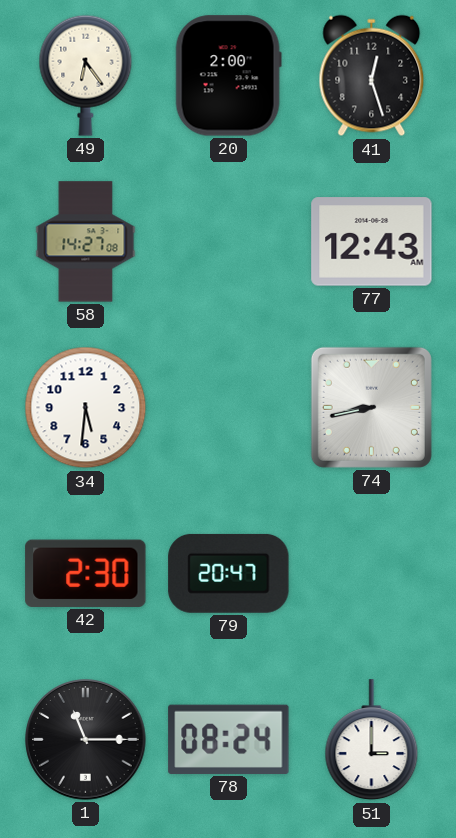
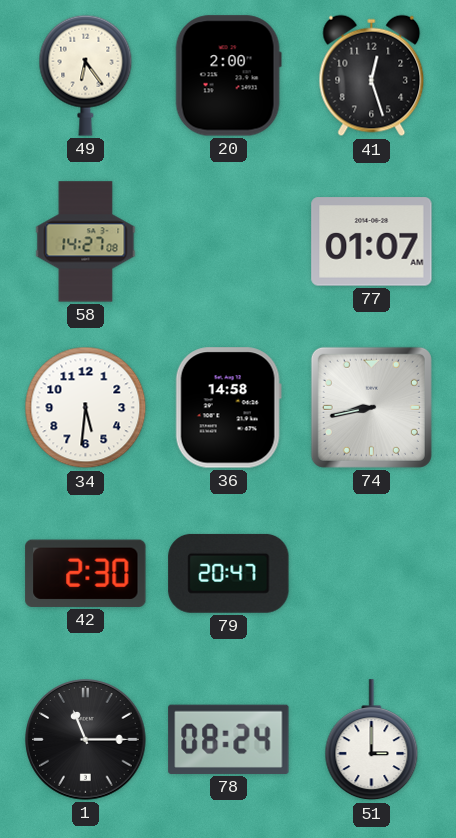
77: 12:43 -> 01:07
36: none -> 14:58
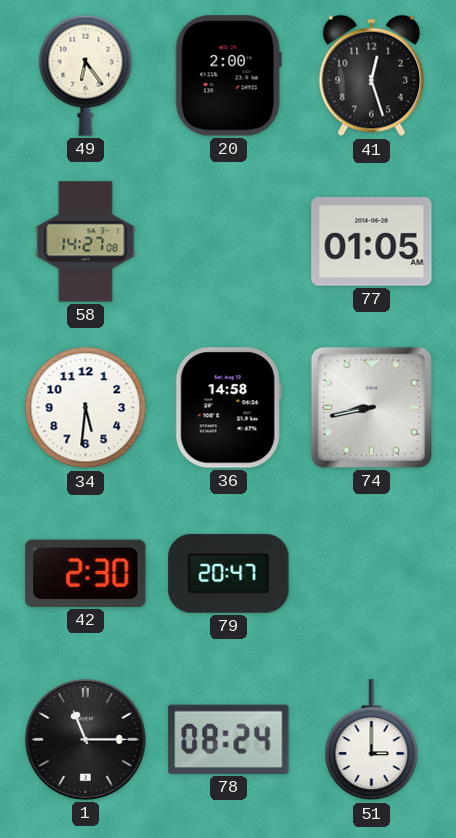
77: 01:07 -> 01:05
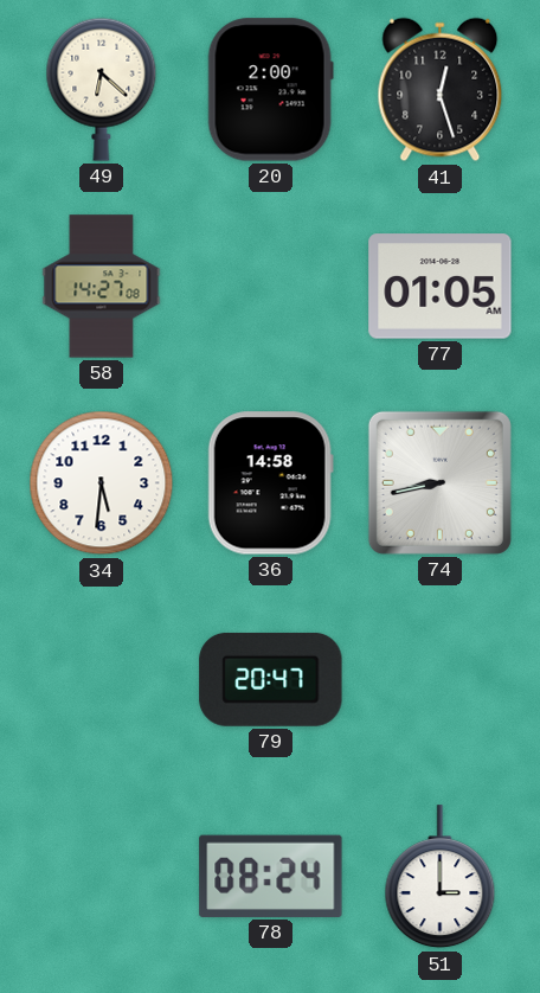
49: 6:24 -> 6:22
42: 2:30 -> none
1: 11:15 -> none
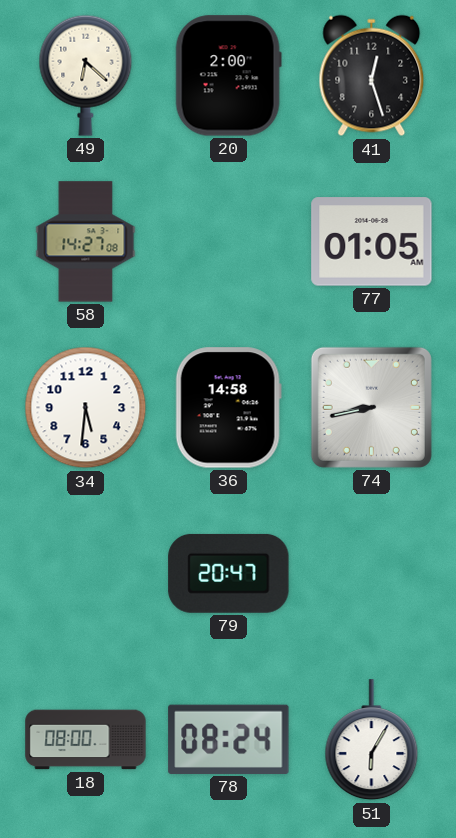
18: none -> 08:00
51: 3:00 -> 6:05
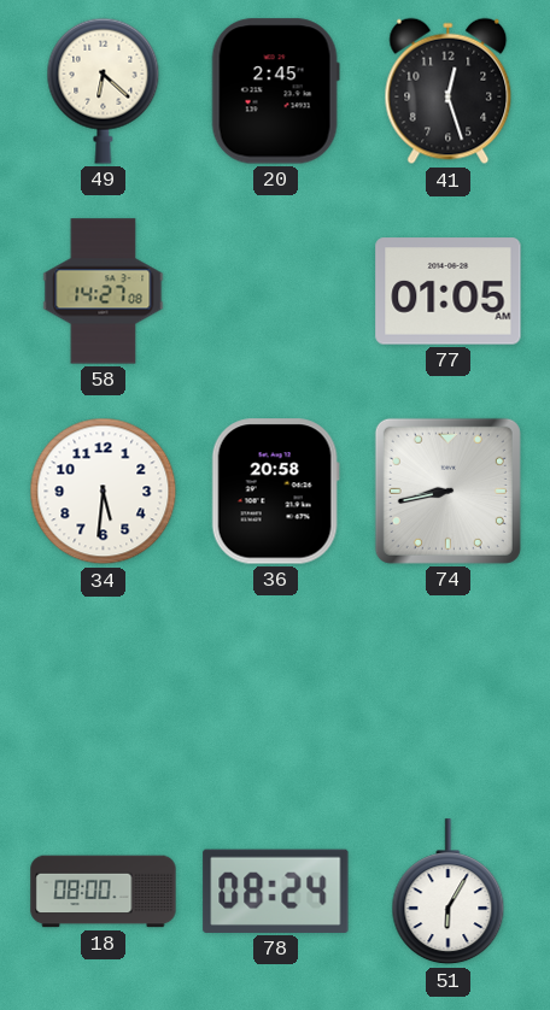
20: 2:00 -> 2:45
36: 14:58 -> 20:58
79: 20:47 -> none
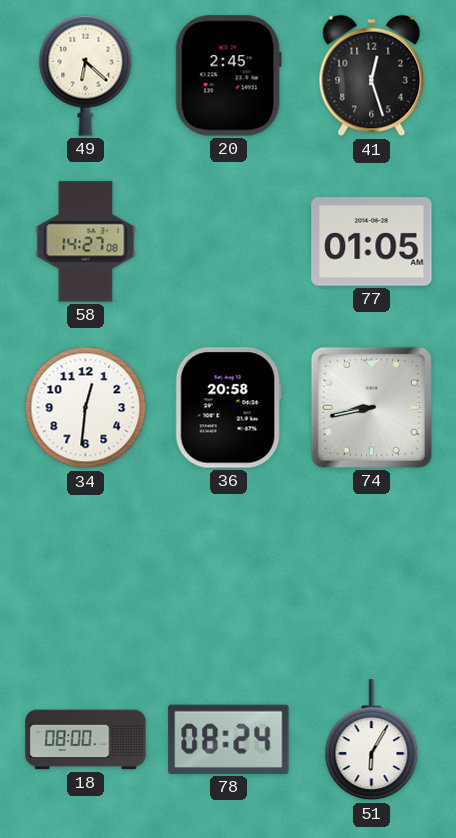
34: 5:31 -> 12:31
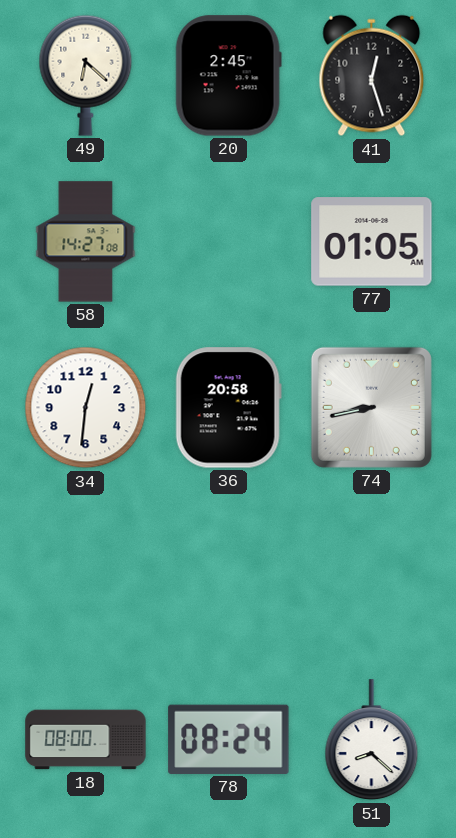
51: 6:05 -> 8:22
